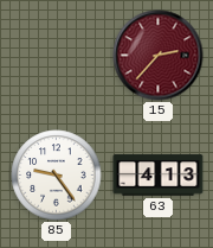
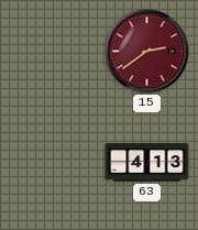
15: 2:37 -> 2:39
85: 9:24 -> none
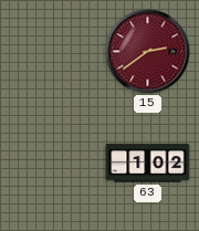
63: 4:13 -> 1:02
